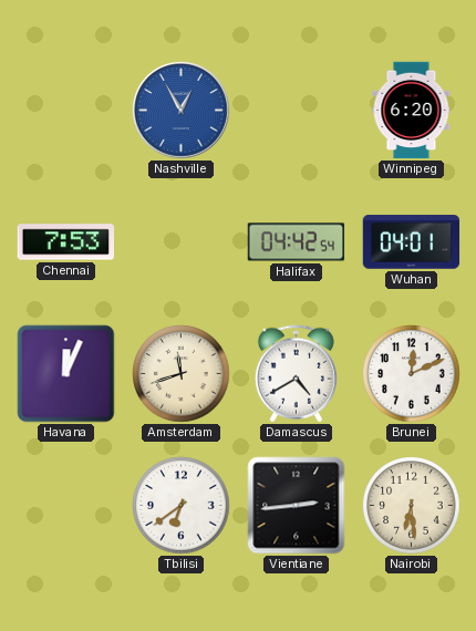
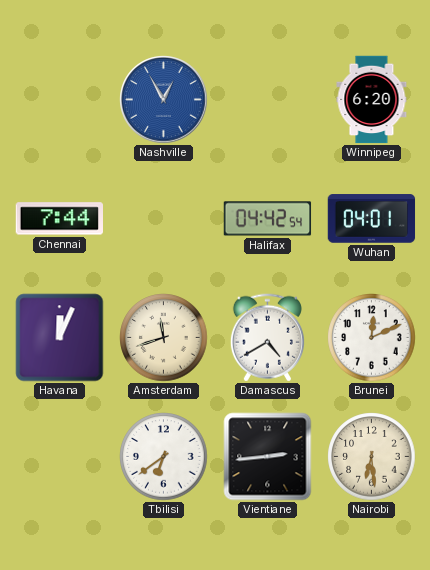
Chennai: 7:53 -> 7:44
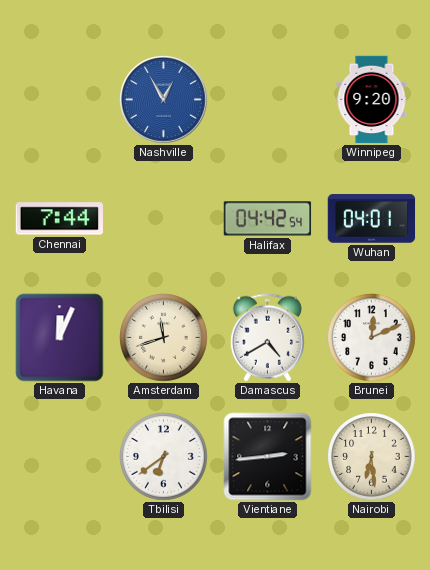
Winnipeg: 6:20 -> 9:20
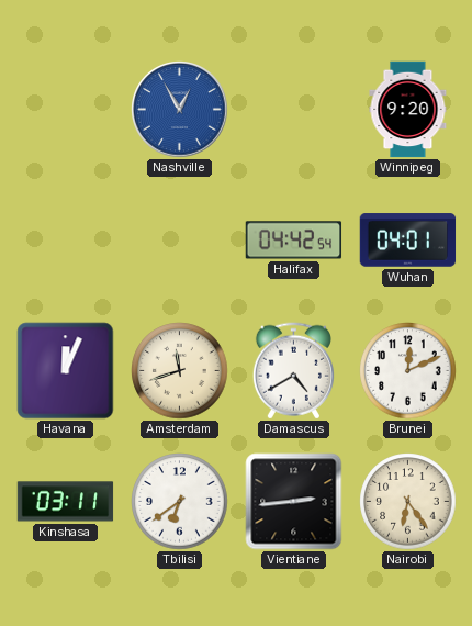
Chennai: 7:44 -> none
Kinshasa: none -> 03:11
Nairobi: 6:29 -> 6:24
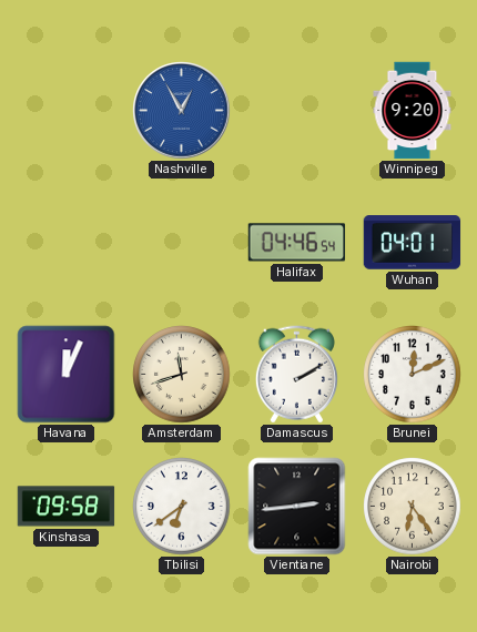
Halifax: 04:42 -> 04:46
Damascus: 4:40 -> 2:10
Kinshasa: 03:11 -> 09:58
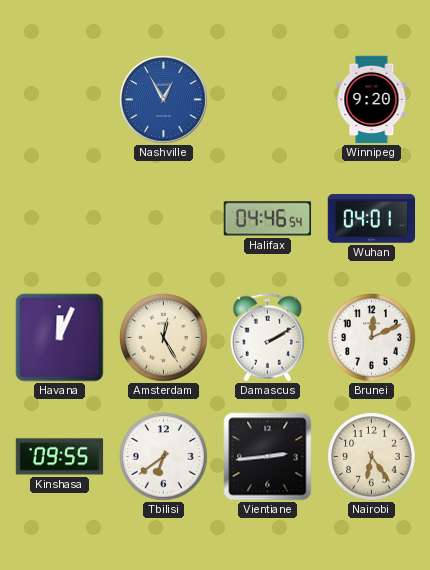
Amsterdam: 11:42 -> 12:25
Kinshasa: 09:58 -> 09:55
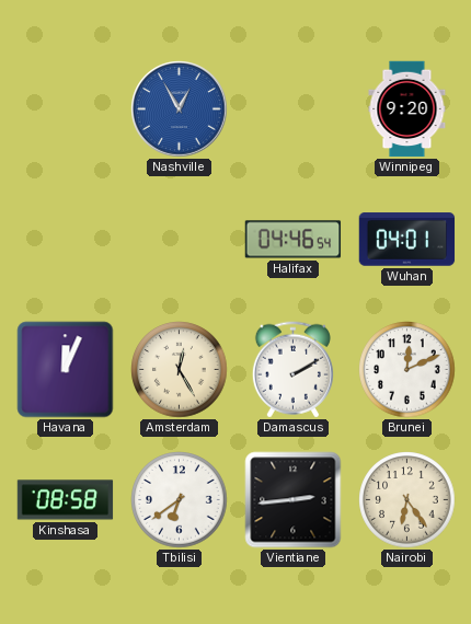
Kinshasa: 09:55 -> 08:58
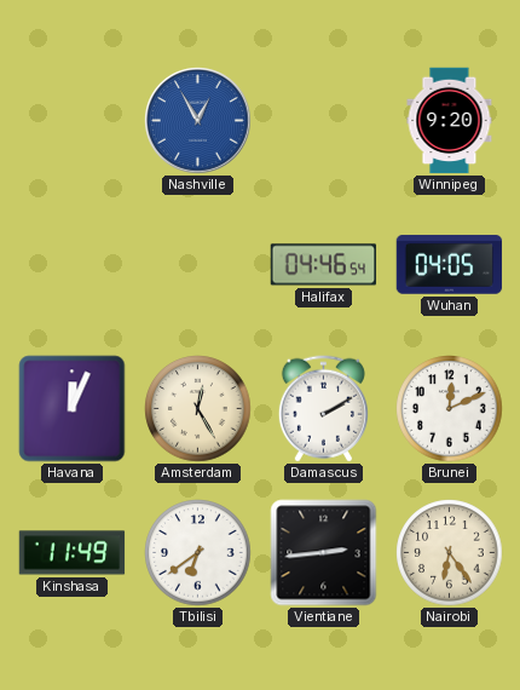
Wuhan: 04:01 -> 04:05
Kinshasa: 08:58 -> 11:49
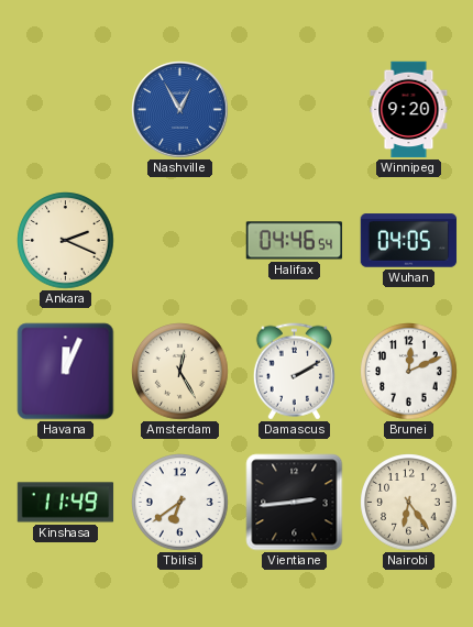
Ankara: none -> 2:19
